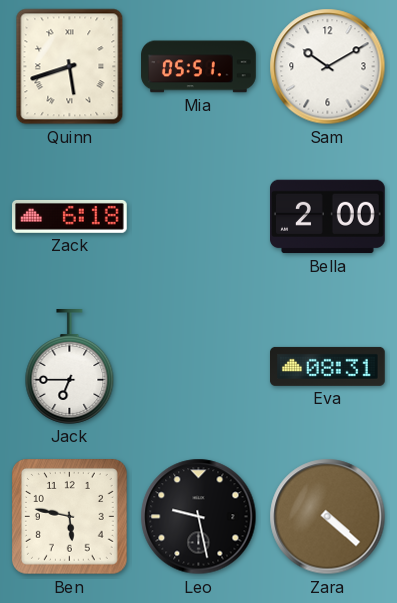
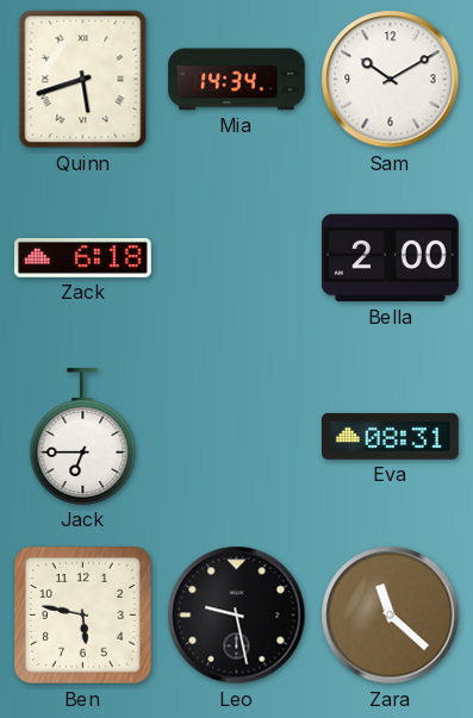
Mia: 05:51 -> 14:34
Zara: 4:22 -> 11:22
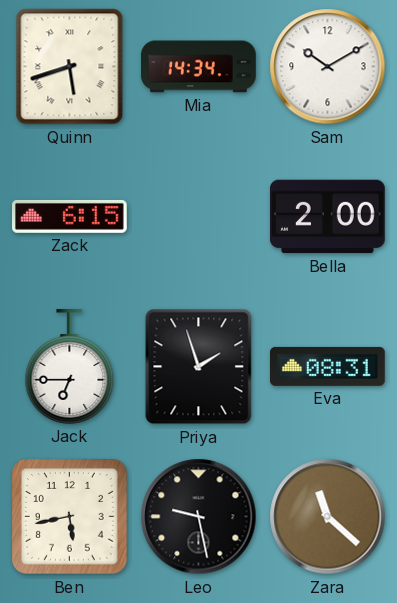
Zack: 6:18 -> 6:15
Priya: none -> 1:57
Ben: 5:47 -> 5:43
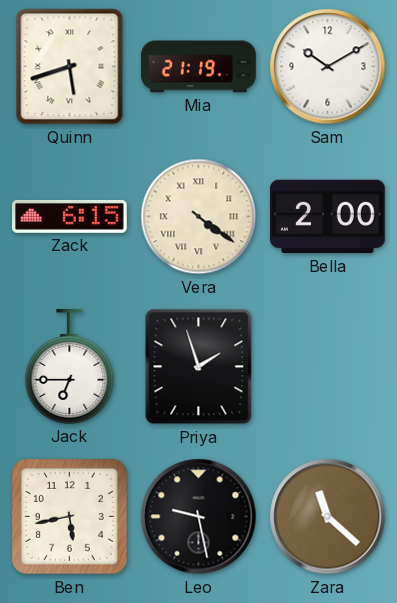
Mia: 14:34 -> 21:19
Vera: none -> 4:21
Eva: 08:31 -> none
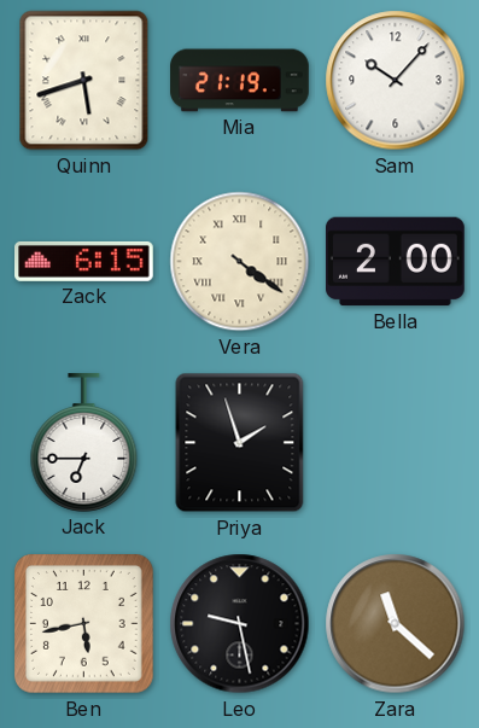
Sam: 10:10 -> 10:07
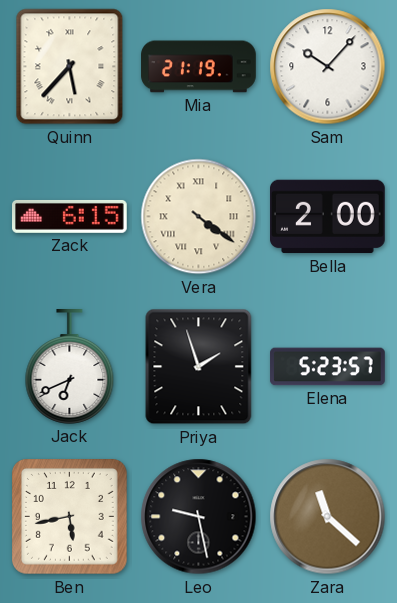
Quinn: 5:42 -> 5:37
Jack: 6:45 -> 6:41
Elena: none -> 5:23
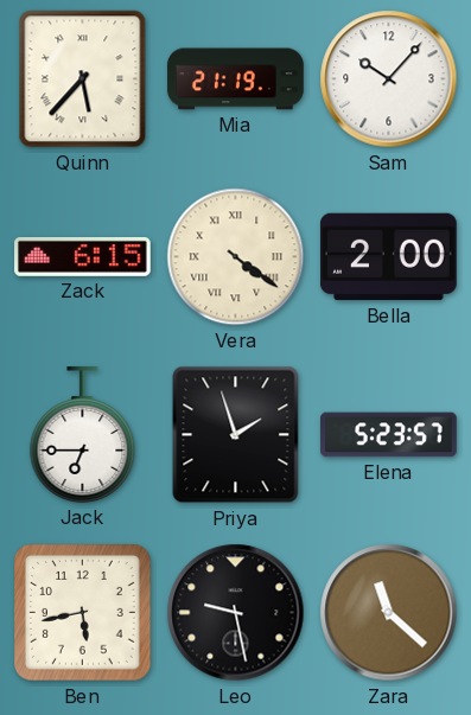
Jack: 6:41 -> 6:45
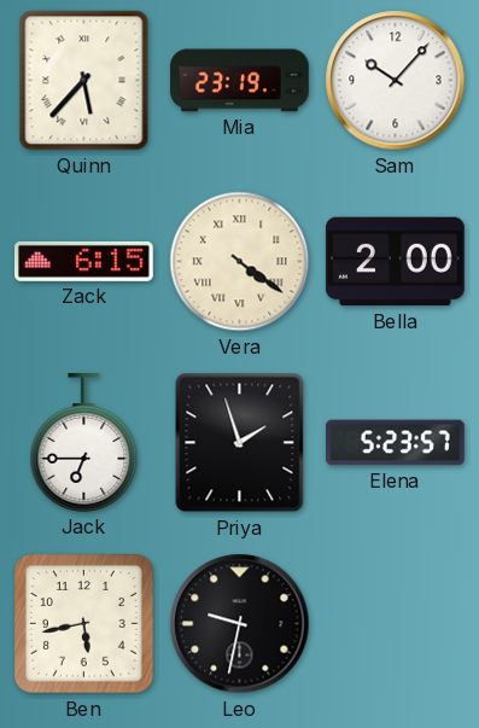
Mia: 21:19 -> 23:19
Leo: 9:28 -> 9:32
Zara: 11:22 -> none
